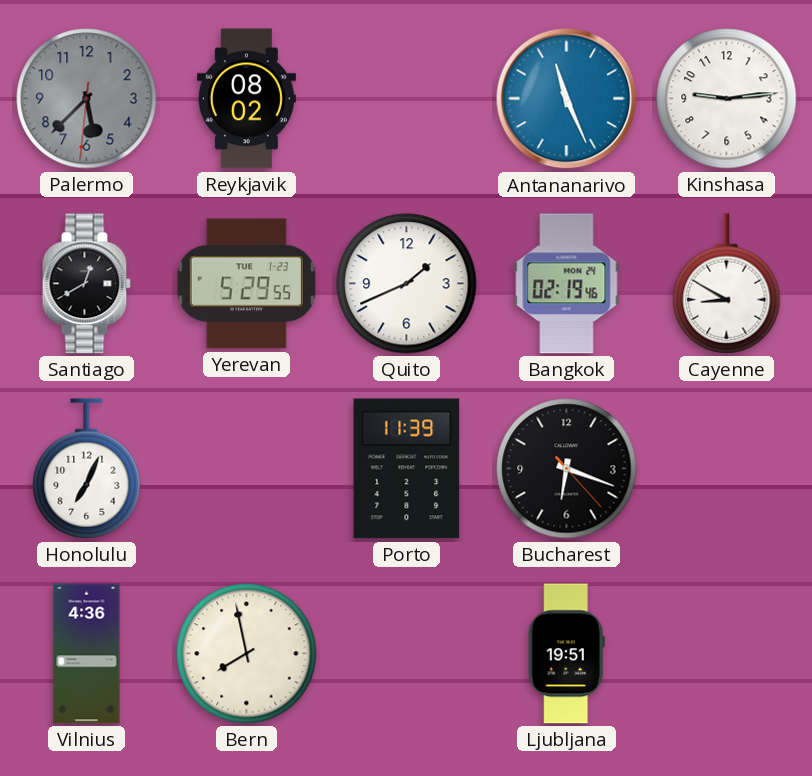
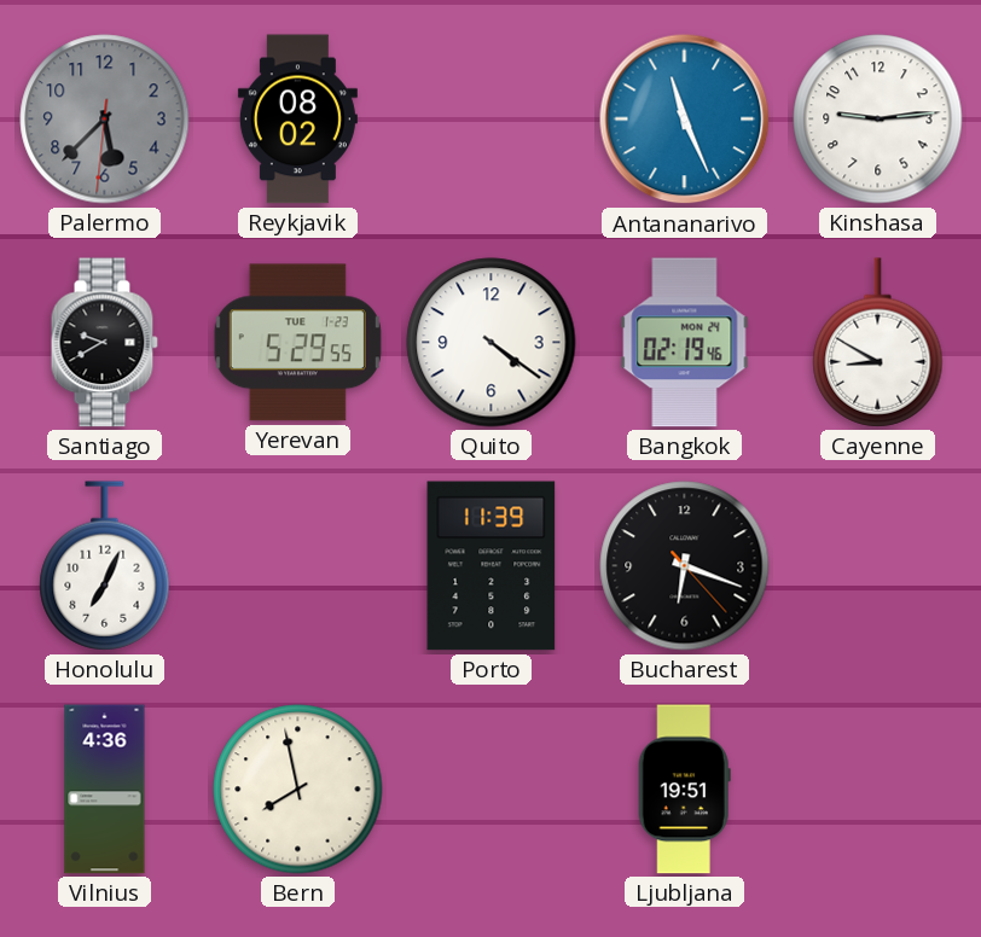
Santiago: 12:40 -> 9:40
Quito: 1:41 -> 4:21
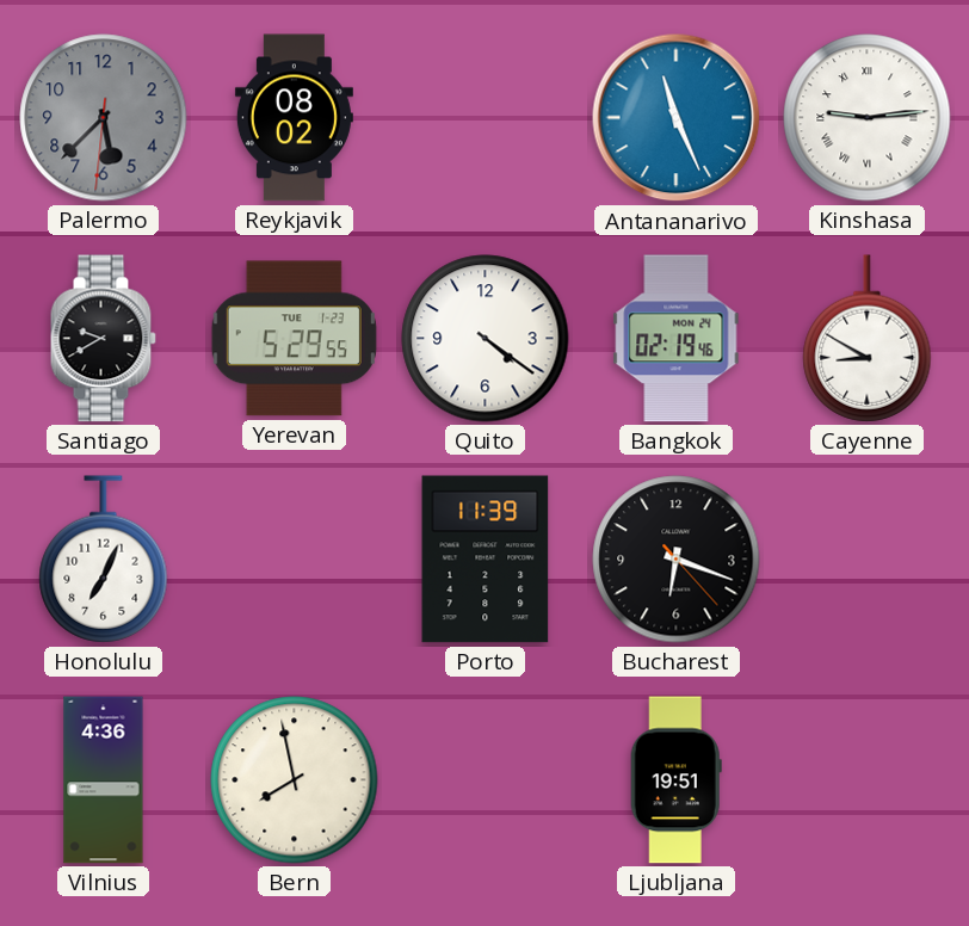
Kinshasa numerals: Arabic -> Roman
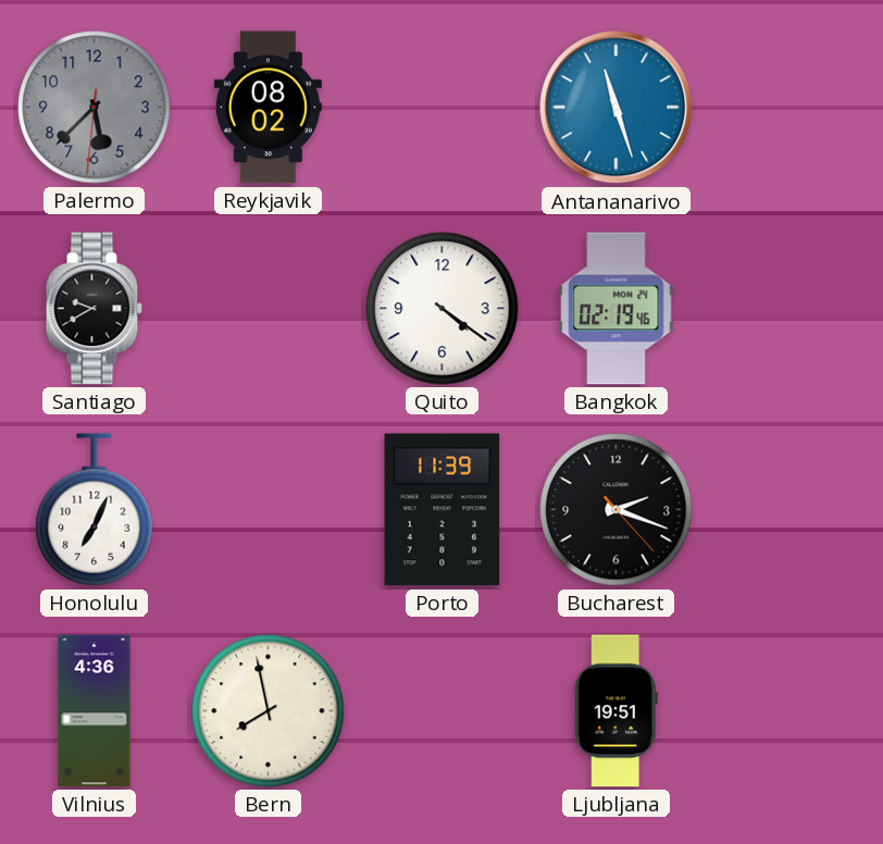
Antananarivo: 11:26 -> 11:27
Kinshasa: 9:14 -> none
Yerevan: 5:29 -> none
Cayenne: 8:50 -> none
Bucharest: 6:18 -> 2:18
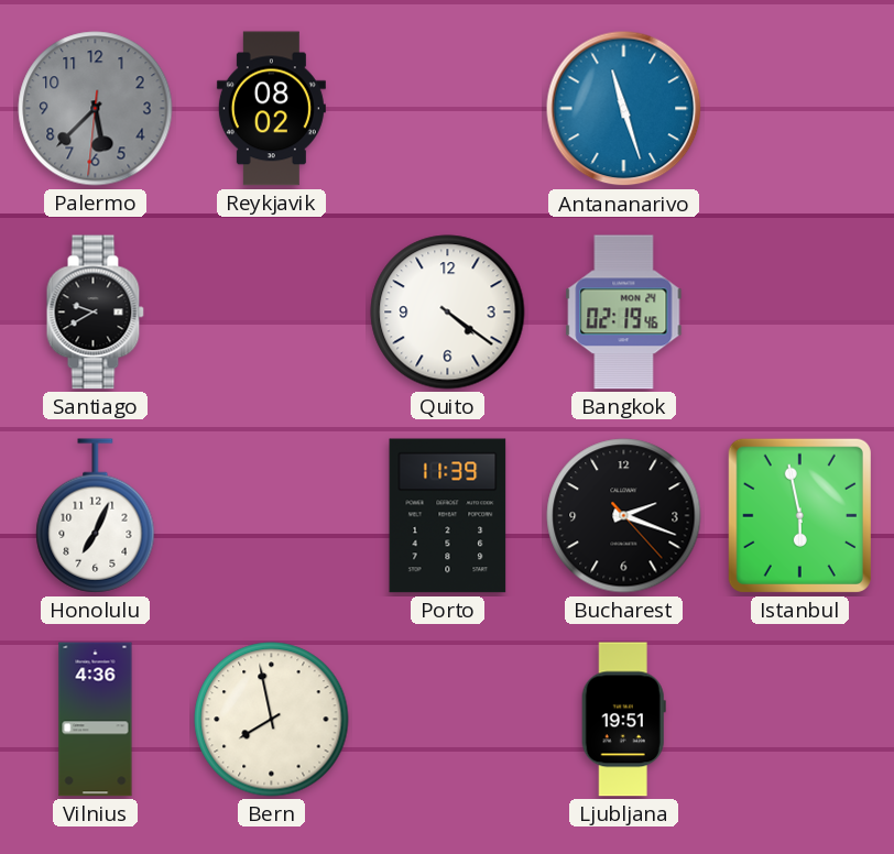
Istanbul: none -> 5:58
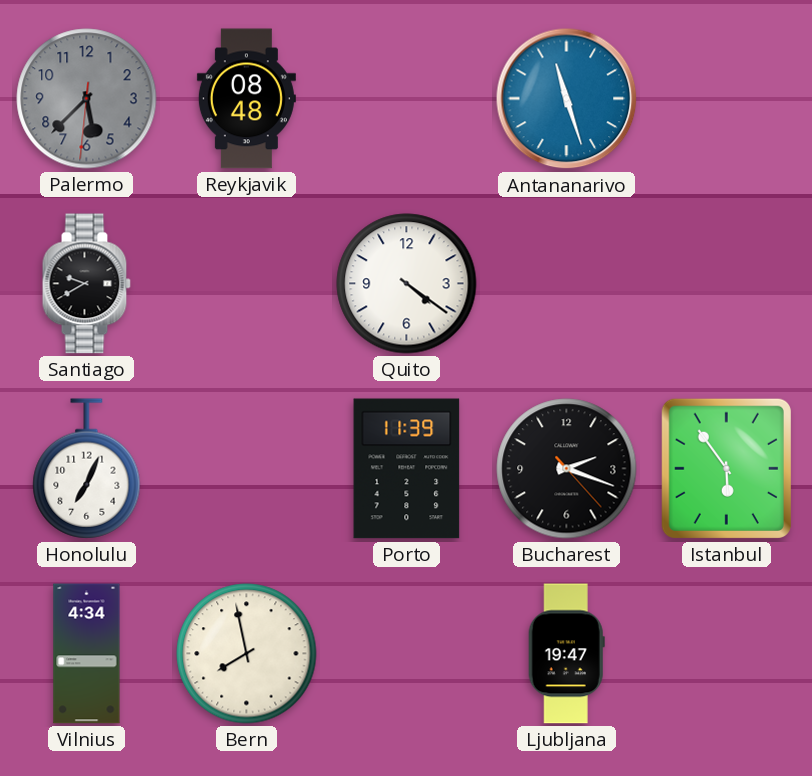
Reykjavik: 08:02 -> 08:48
Bangkok: 02:19 -> none
Istanbul: 5:58 -> 5:54
Vilnius: 4:36 -> 4:34
Ljubljana: 19:51 -> 19:47
